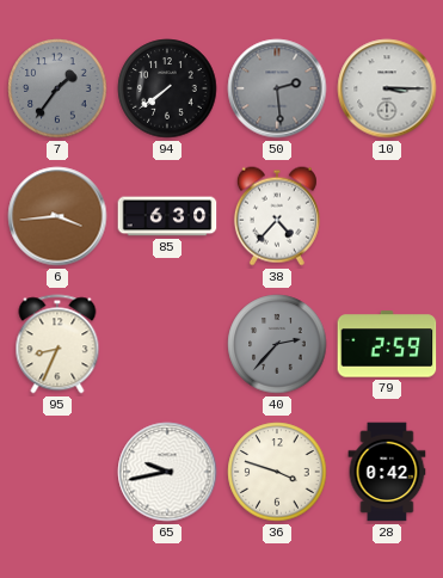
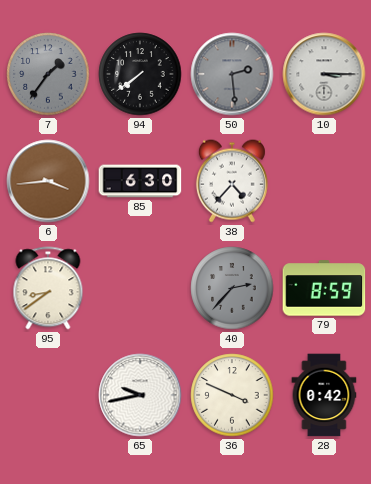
95: 8:34 -> 8:39
79: 2:59 -> 8:59
36: 3:48 -> 3:49
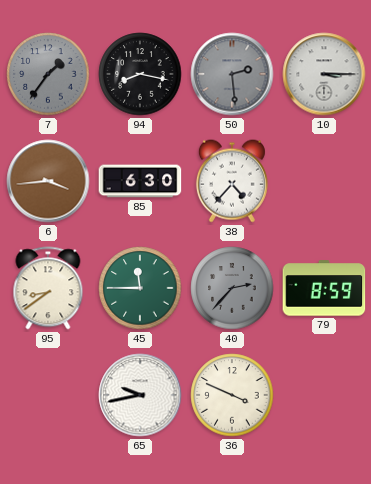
94: 7:39 -> 8:17
45: none -> 11:45
28: 0:42 -> none
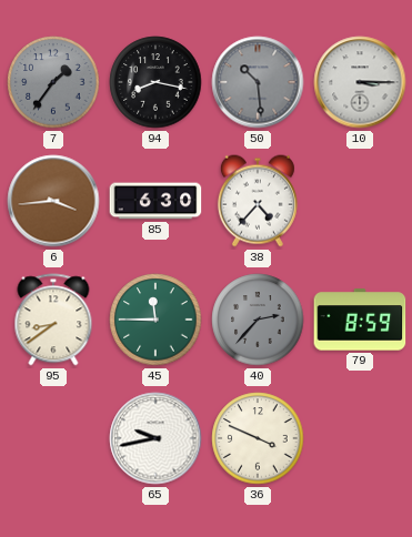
50: 2:29 -> 10:29
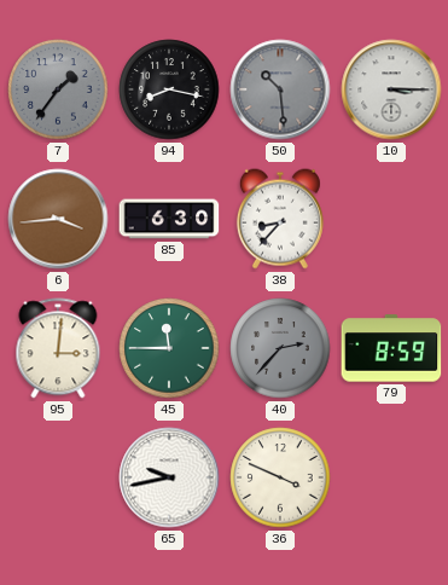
38: 4:37 -> 8:37
95: 8:39 -> 3:01
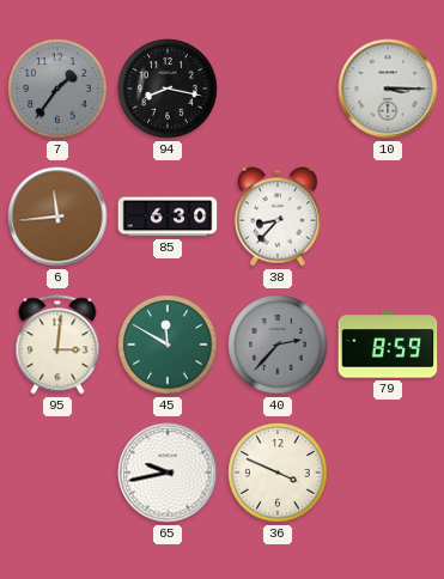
50: 10:29 -> none
6: 3:44 -> 11:44
45: 11:45 -> 11:50
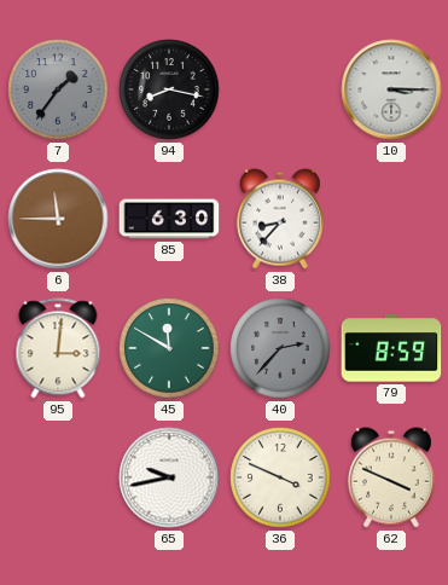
6: 11:44 -> 11:45
62: none -> 3:49
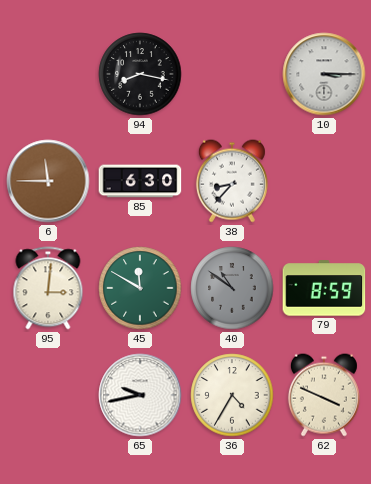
7: 1:36 -> none
40: 2:37 -> 10:51
36: 3:49 -> 4:35
